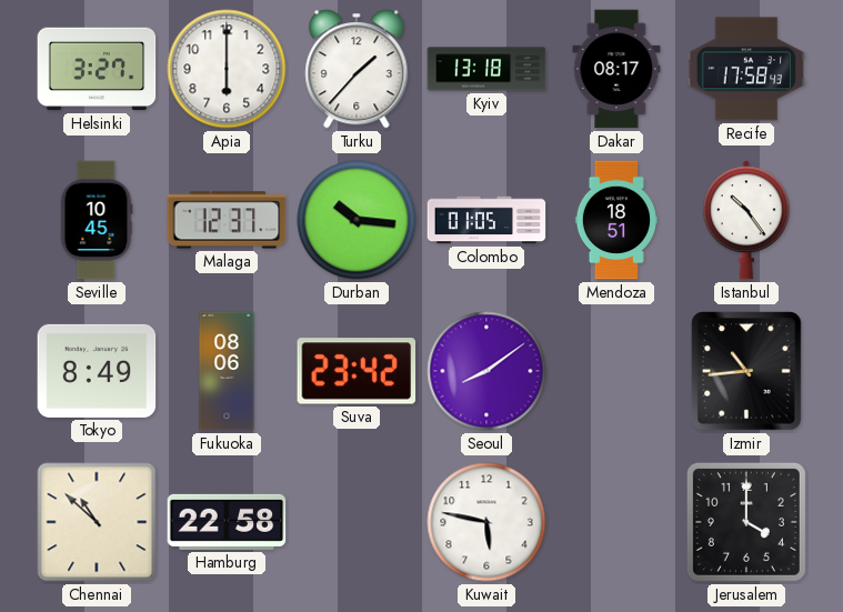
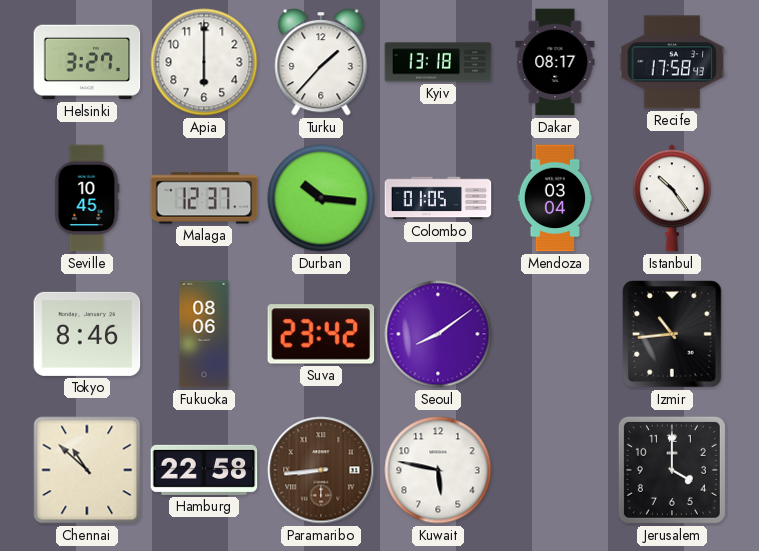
Mendoza: 18:51 -> 03:04
Tokyo: 8:49 -> 8:46
Paramaribo: none -> 8:44
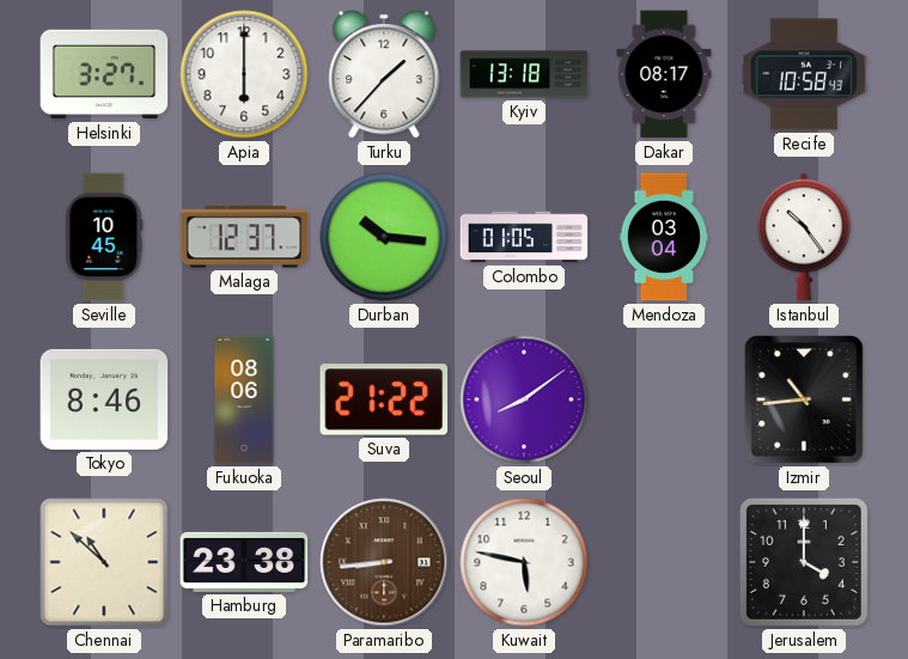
Recife: 17:58 -> 10:58
Suva: 23:42 -> 21:22
Hamburg: 22:58 -> 23:38
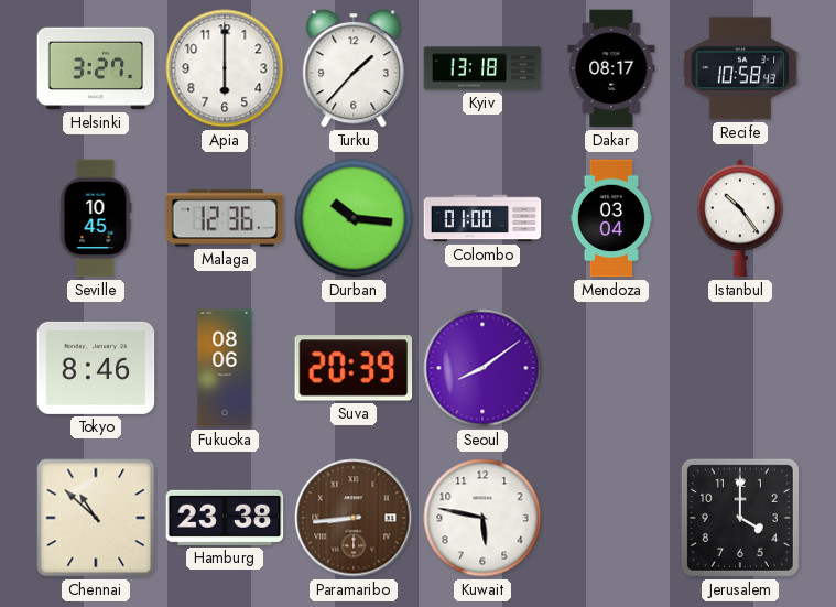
Malaga: 12:37 -> 12:36
Colombo: 01:05 -> 01:00
Suva: 21:22 -> 20:39
Izmir: 10:44 -> none
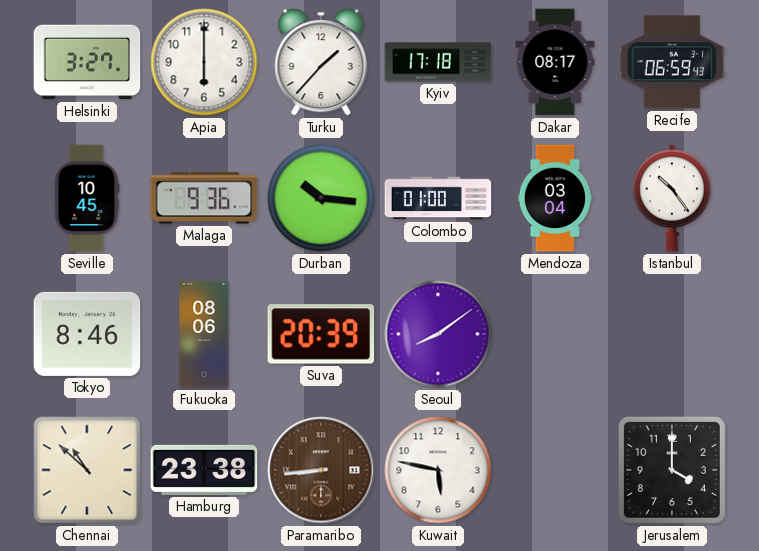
Kyiv: 13:18 -> 17:18
Recife: 10:58 -> 06:59
Malaga: 12:36 -> 9:36
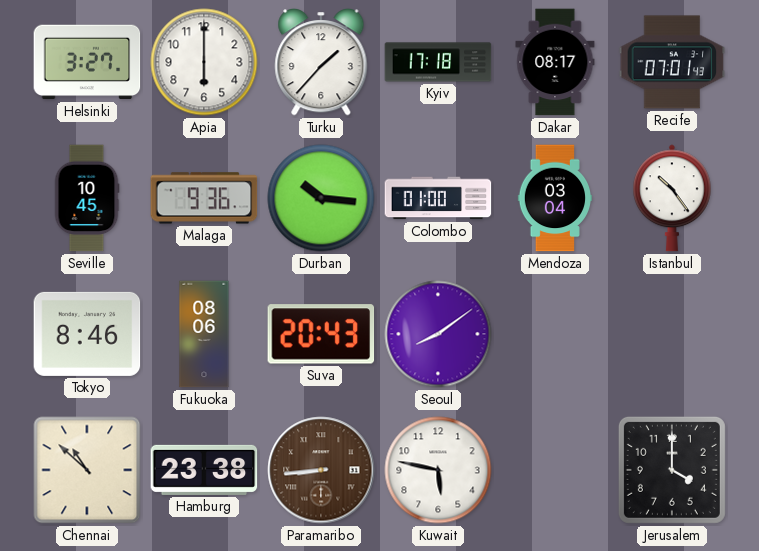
Recife: 06:59 -> 07:01
Suva: 20:39 -> 20:43
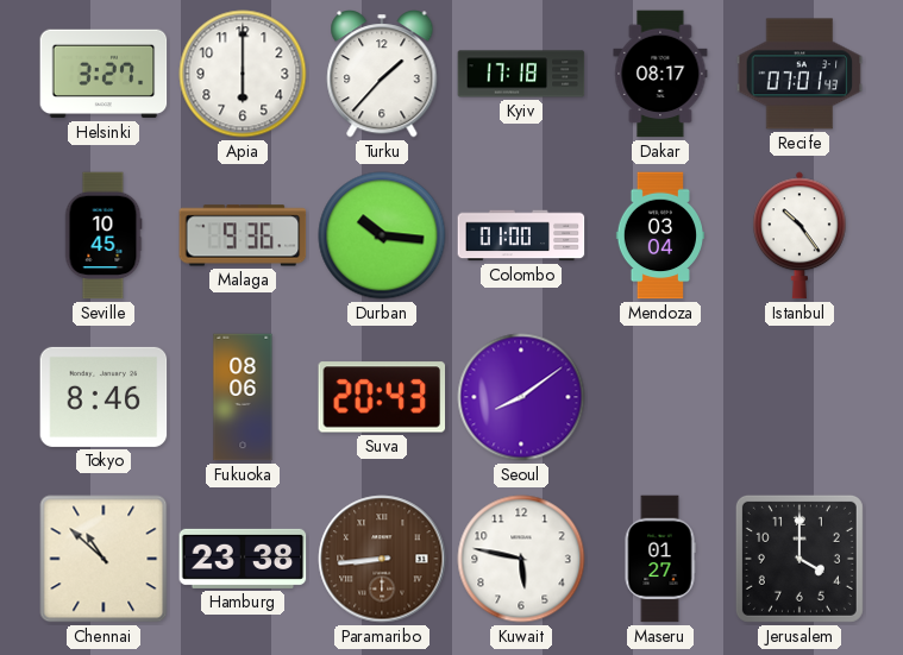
Maseru: none -> 01:27
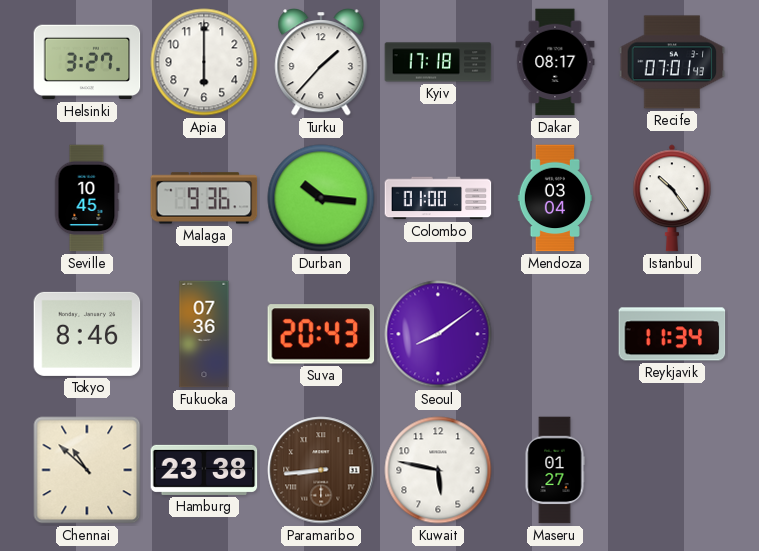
Fukuoka: 08:06 -> 07:36
Reykjavik: none -> 11:34
Jerusalem: 4:00 -> none
